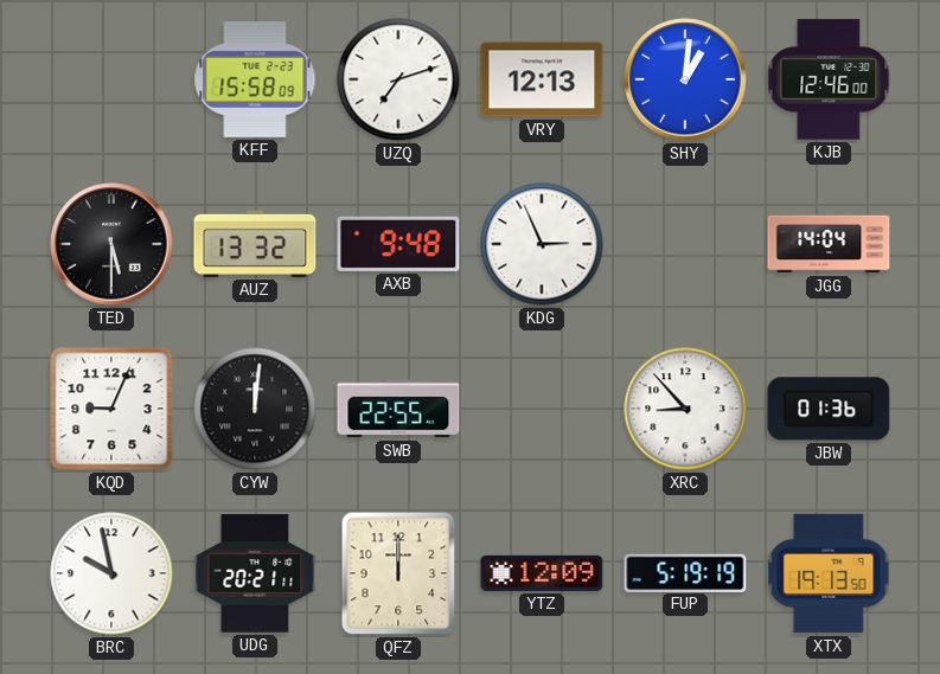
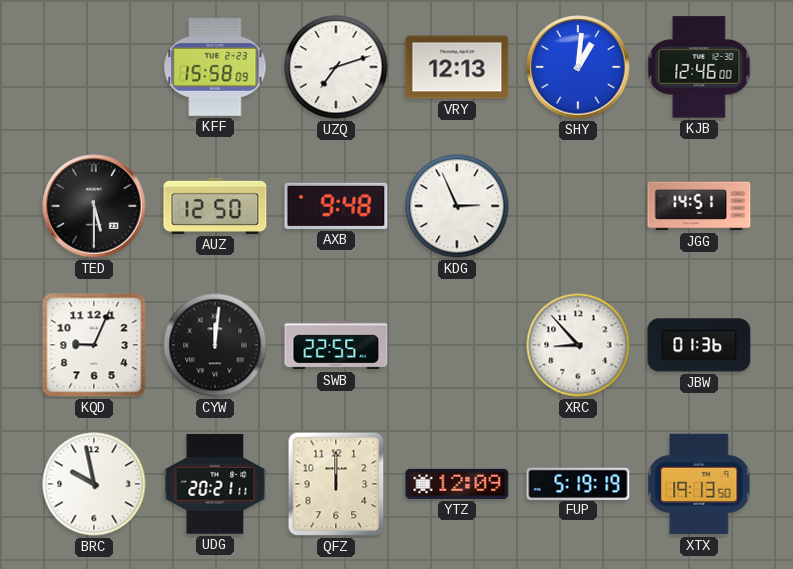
AUZ: 13:32 -> 12:50
JGG: 14:04 -> 14:51
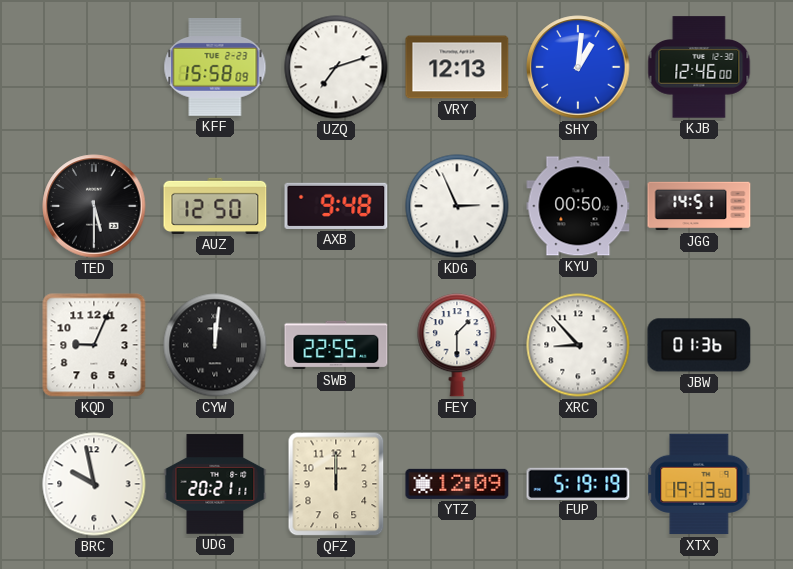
KYU: none -> 00:50
FEY: none -> 1:30
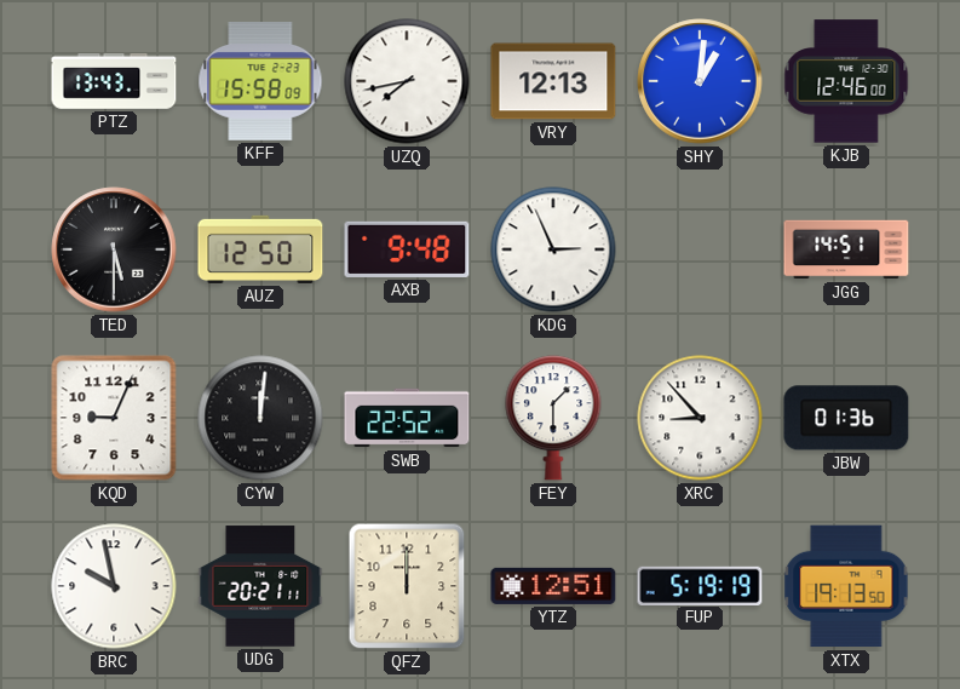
PTZ: none -> 13:43
UZQ: 7:12 -> 7:43
KYU: 00:50 -> none
SWB: 22:55 -> 22:52
YTZ: 12:09 -> 12:51
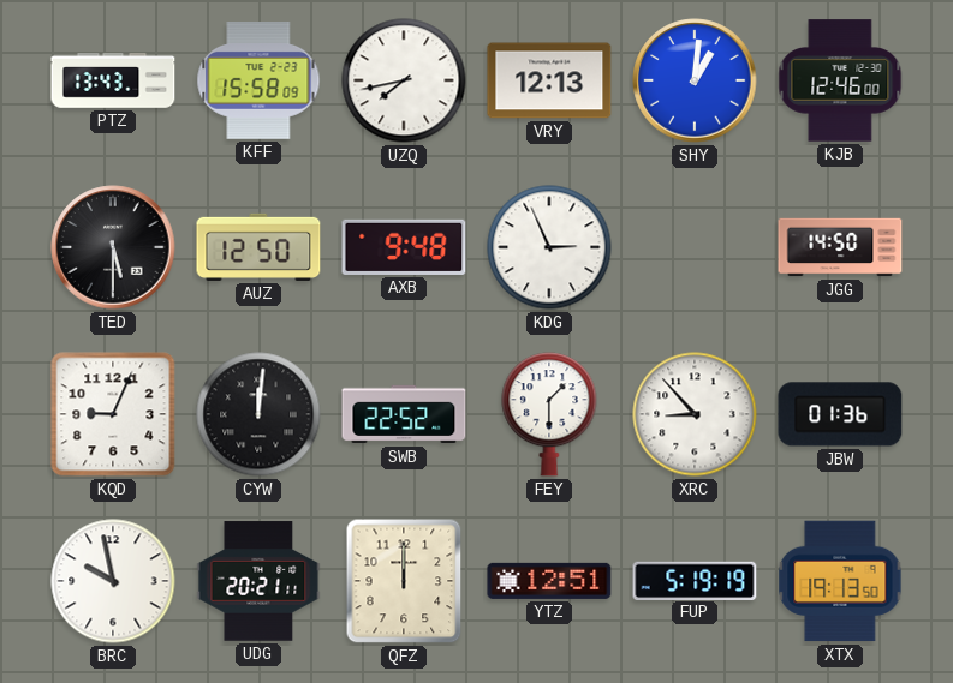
JGG: 14:51 -> 14:50
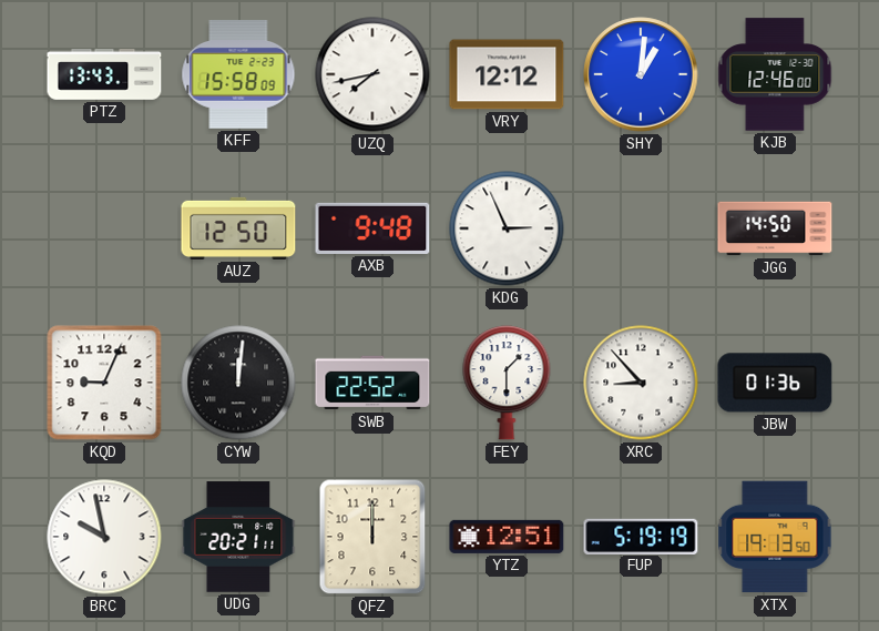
VRY: 12:13 -> 12:12
TED: 5:30 -> none
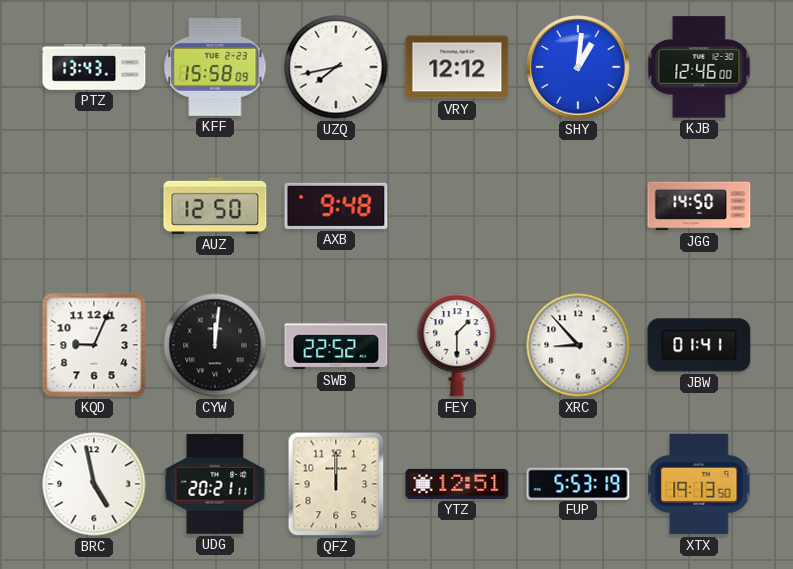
KDG: 2:56 -> none
JBW: 01:36 -> 01:41
BRC: 9:58 -> 4:58
FUP: 5:19 -> 5:53
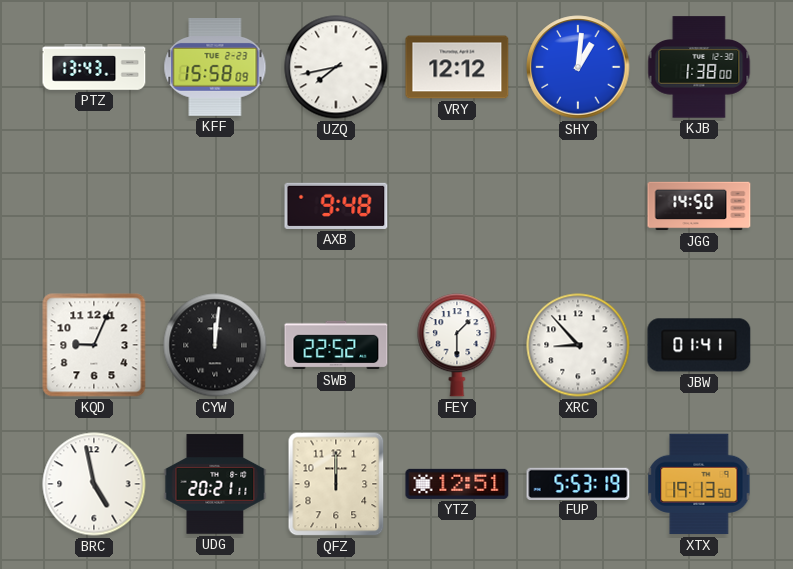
KJB: 12:46 -> 1:38
AUZ: 12:50 -> none
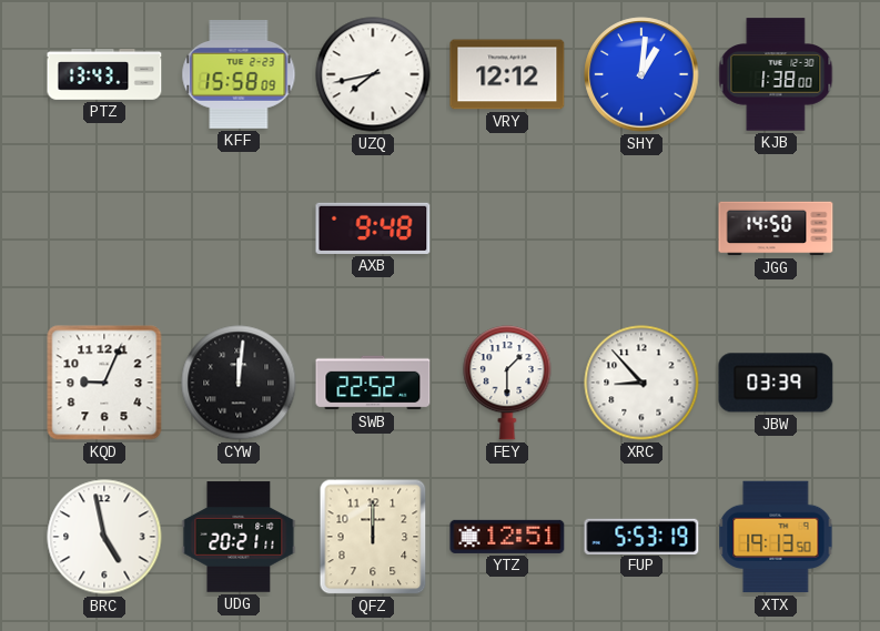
JBW: 01:41 -> 03:39
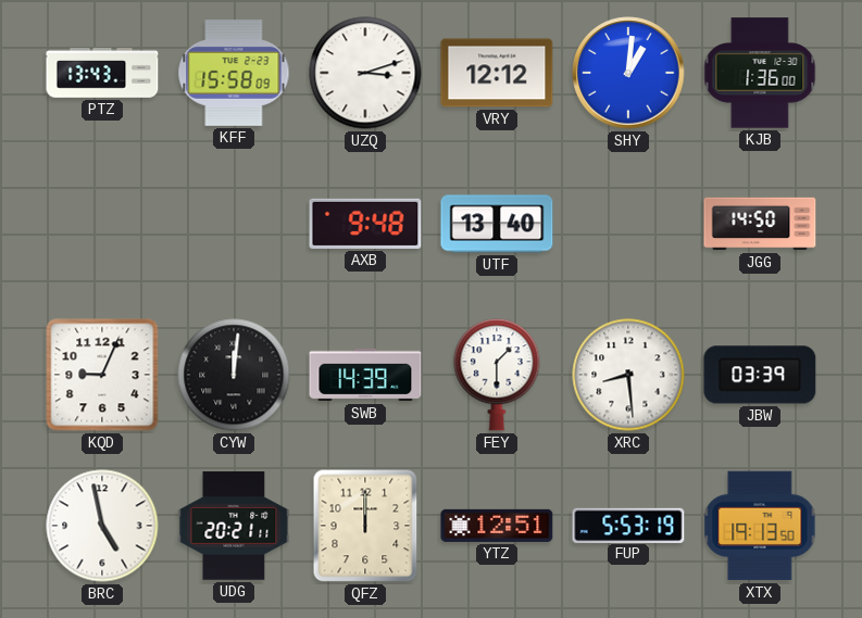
UZQ: 7:43 -> 3:12
KJB: 1:38 -> 1:36
UTF: none -> 13:40
SWB: 22:52 -> 14:39
XRC: 8:53 -> 8:29
